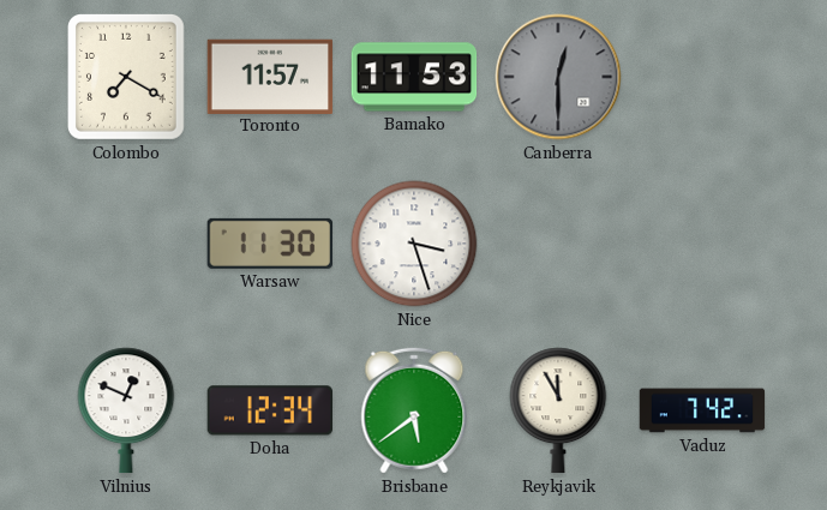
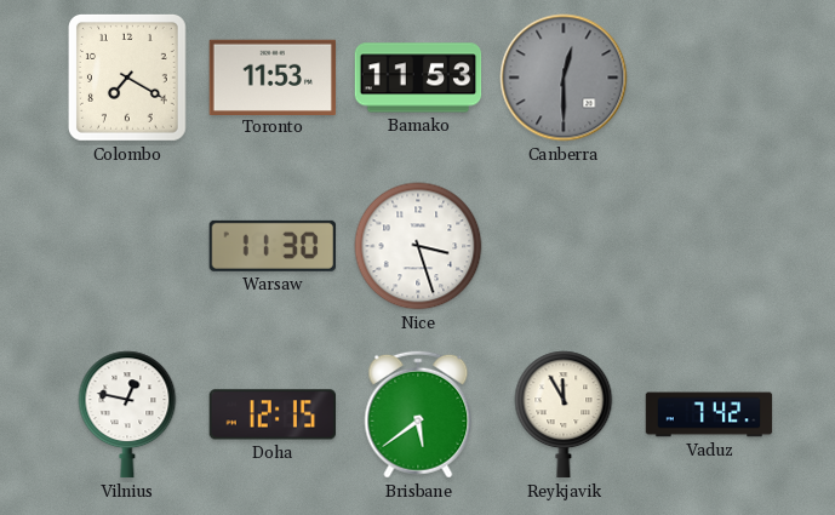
Toronto: 11:57 -> 11:53
Vilnius: 12:49 -> 12:47
Doha: 12:34 -> 12:15
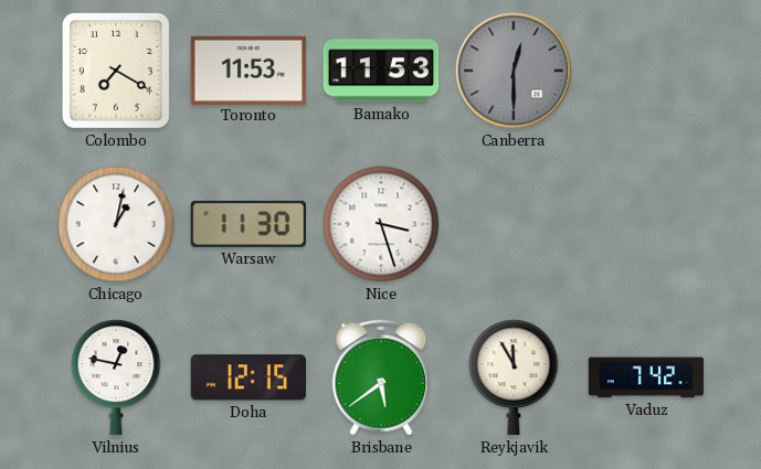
Chicago: none -> 1:02
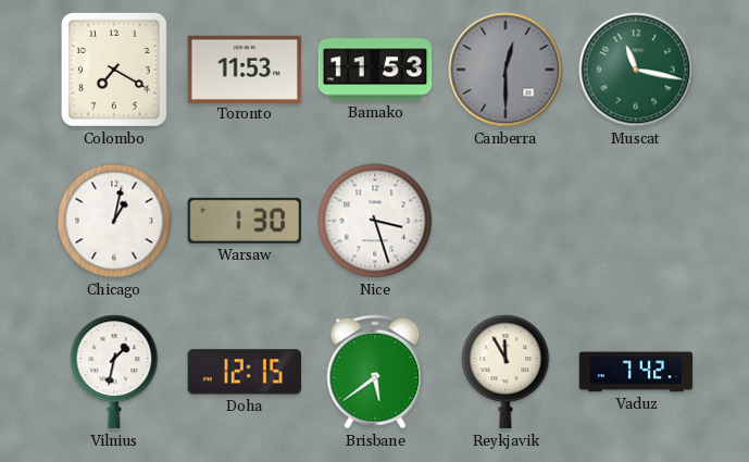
Muscat: none -> 11:17
Warsaw: 11:30 -> 1:30
Vilnius: 12:47 -> 1:32
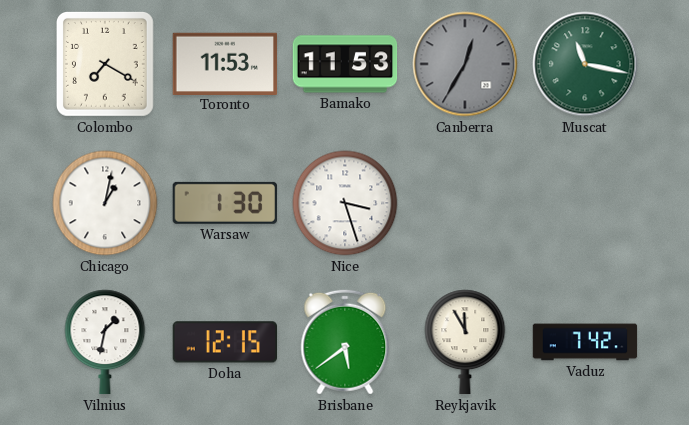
Canberra: 12:30 -> 12:35
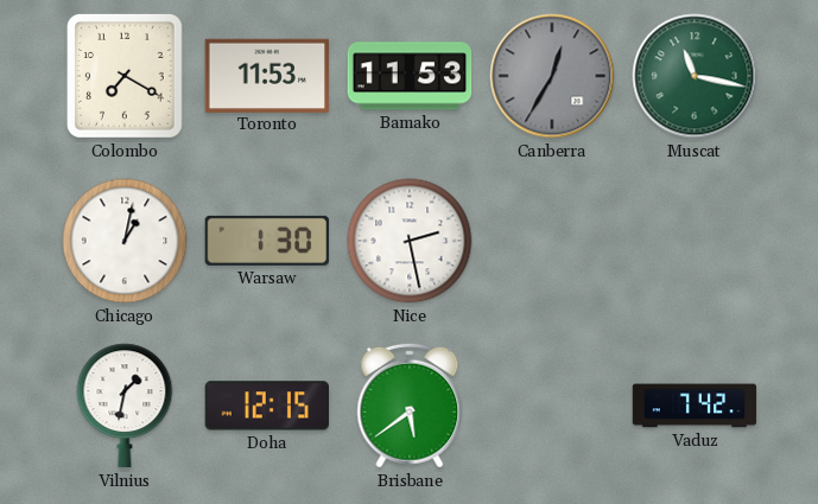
Nice: 3:27 -> 2:28
Reykjavik: 11:55 -> none
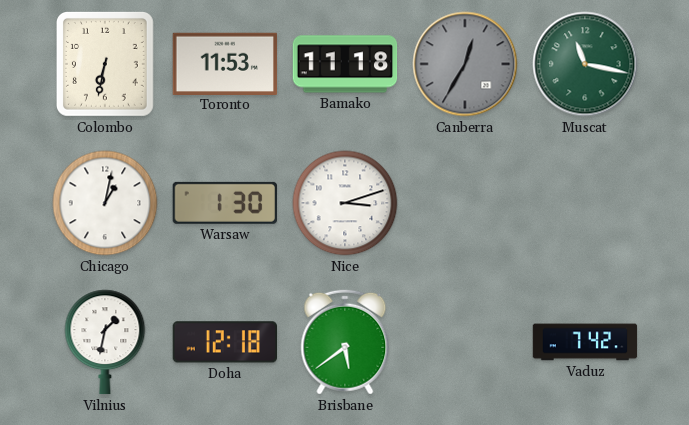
Colombo: 7:20 -> 6:32
Bamako: 11:53 -> 11:18
Nice: 2:28 -> 3:12
Doha: 12:15 -> 12:18
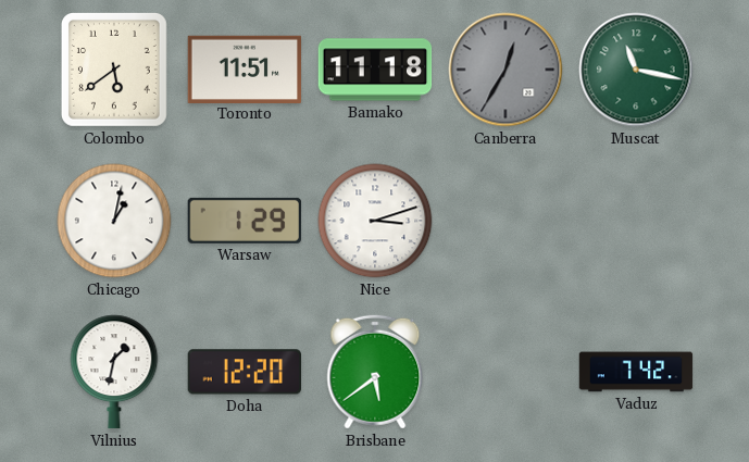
Colombo: 6:32 -> 5:39
Toronto: 11:53 -> 11:51
Warsaw: 1:30 -> 1:29
Doha: 12:18 -> 12:20
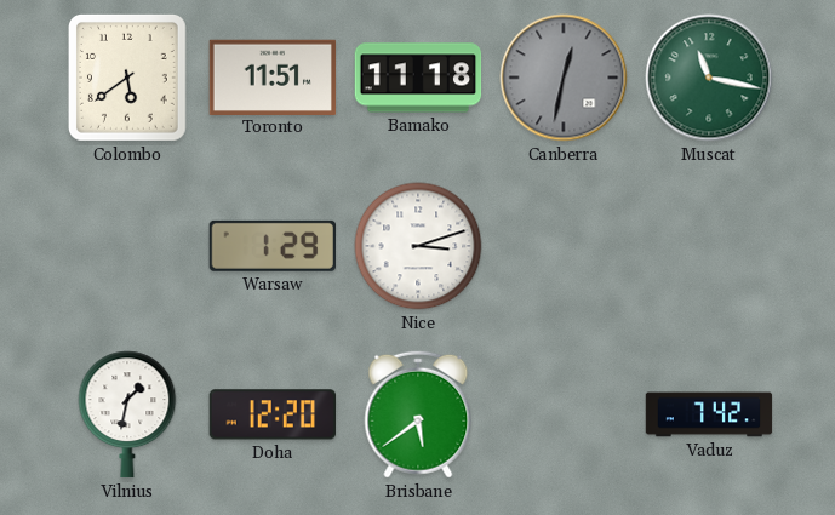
Canberra: 12:35 -> 12:32
Chicago: 1:02 -> none
